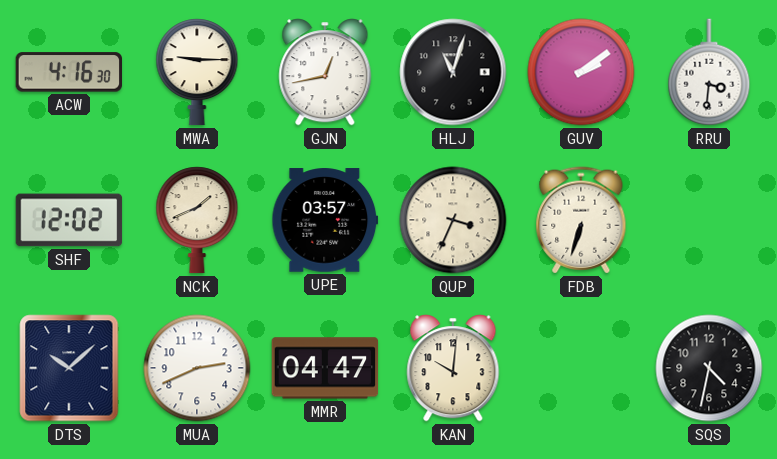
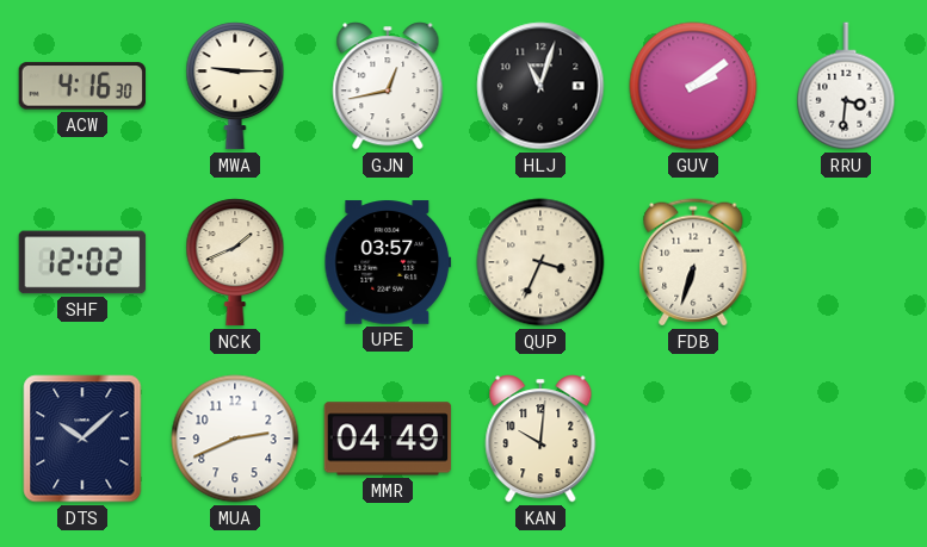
MMR: 04:47 -> 04:49
SQS: 4:32 -> none
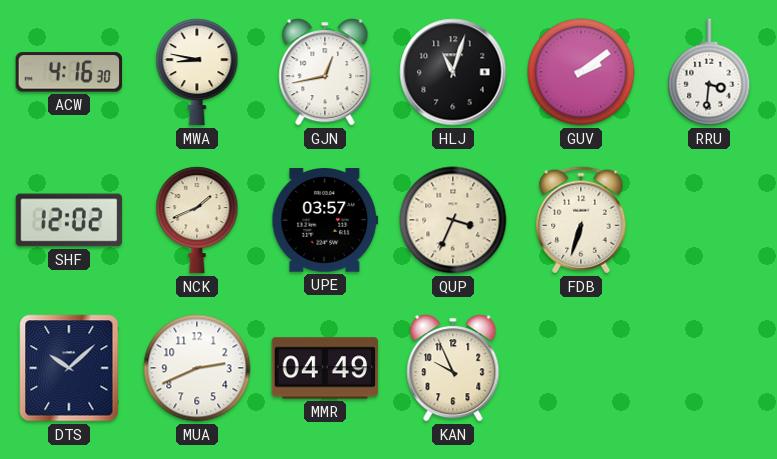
MWA: 9:15 -> 8:47
KAN: 10:01 -> 9:56
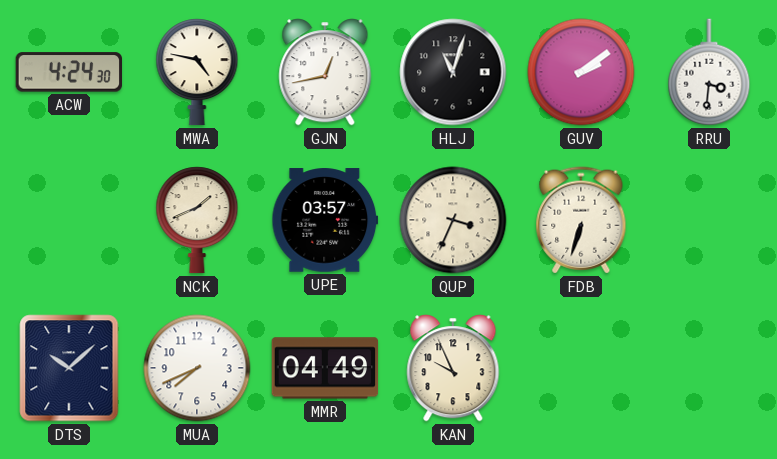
ACW: 4:16 -> 4:24
MWA: 8:47 -> 4:47
SHF: 12:02 -> none
MUA: 2:41 -> 7:41
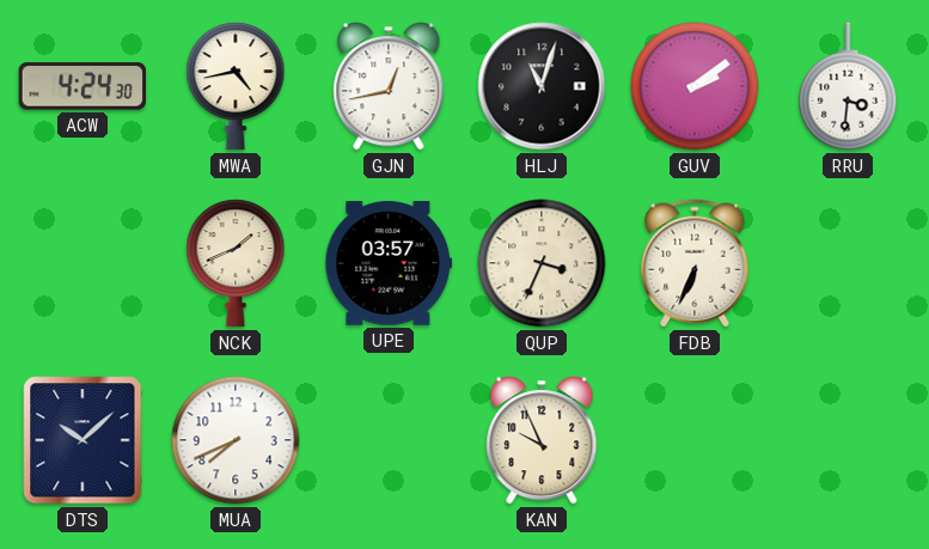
MWA: 4:47 -> 4:43
FDB: 6:33 -> 6:34
MMR: 04:49 -> none
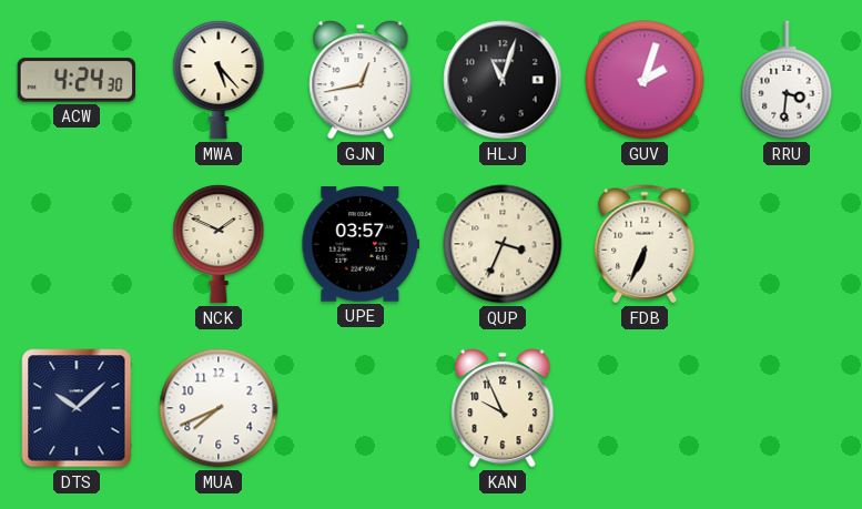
MWA: 4:43 -> 5:23
GUV: 2:09 -> 2:03
NCK: 1:41 -> 1:49
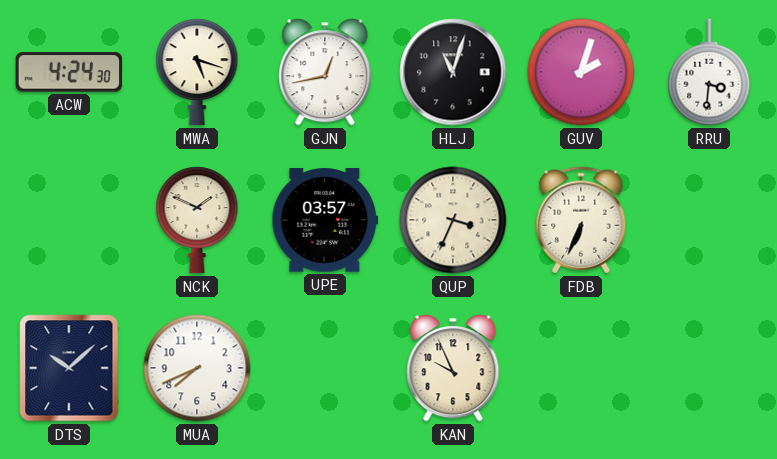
MWA: 5:23 -> 5:18
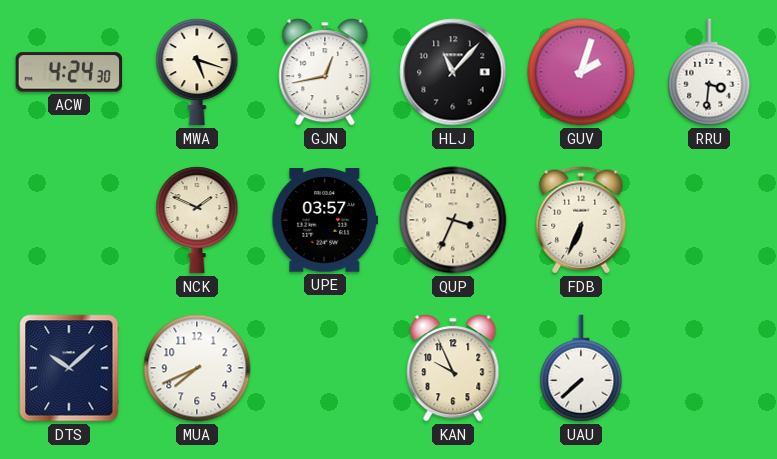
HLJ: 11:03 -> 11:07
UAU: none -> 7:38
